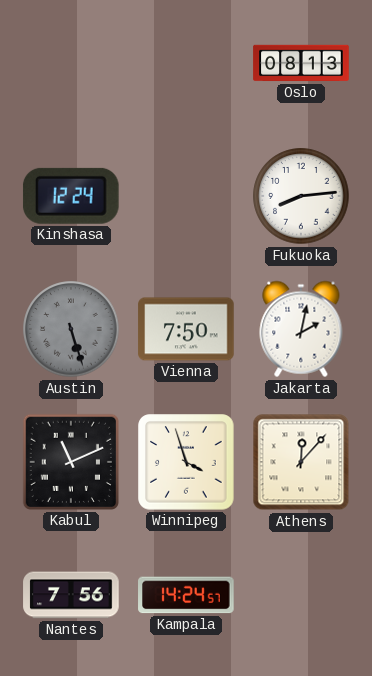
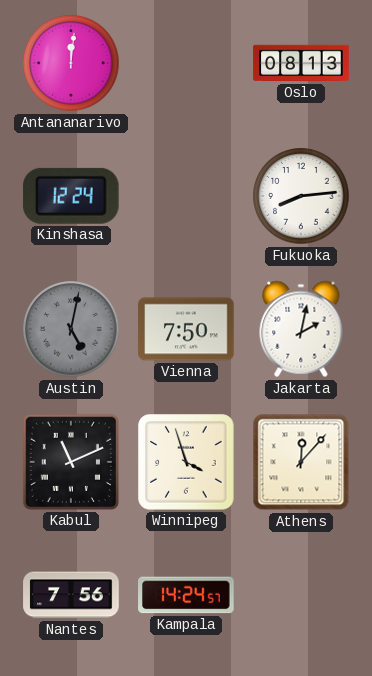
Antananarivo: none -> 12:01
Austin: 5:27 -> 5:02
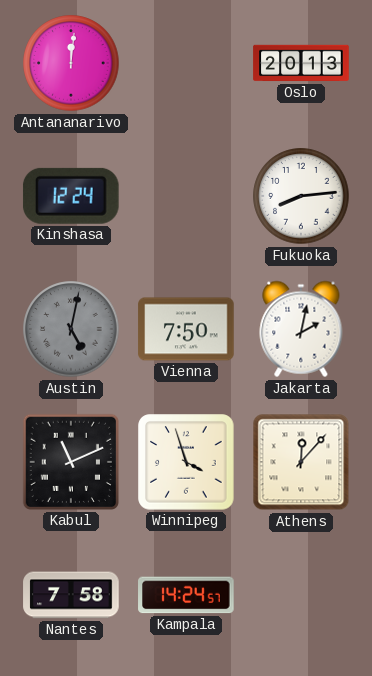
Oslo: 08:13 -> 20:13
Nantes: 7:56 -> 7:58
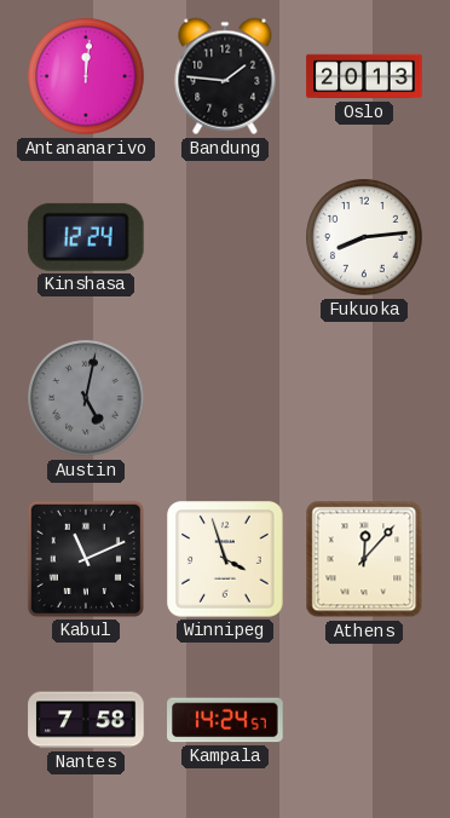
Bandung: none -> 1:46
Vienna: 7:50 -> none
Jakarta: 2:02 -> none
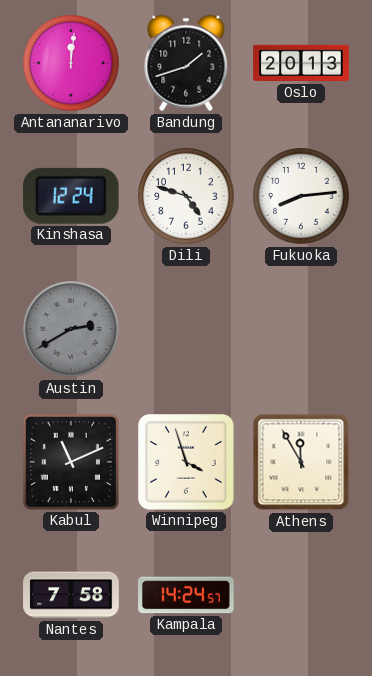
Bandung: 1:46 -> 1:42
Dili: none -> 4:48
Austin: 5:02 -> 2:40
Athens: 12:07 -> 11:55
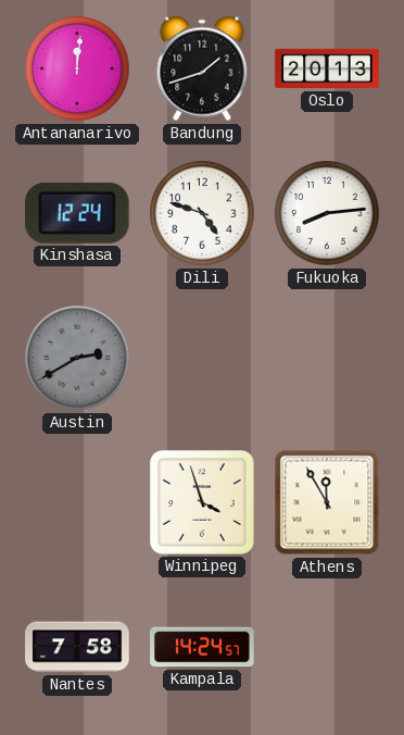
Kabul: 11:11 -> none
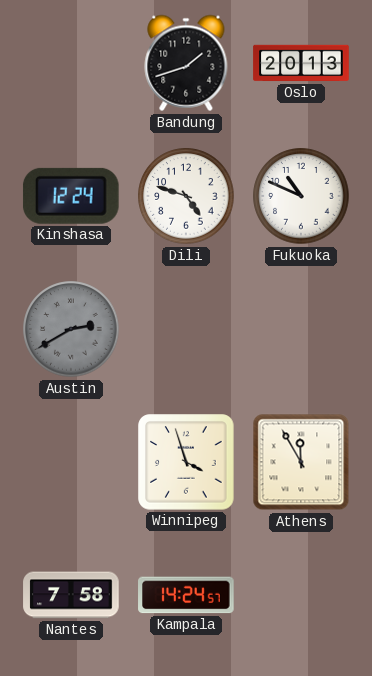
Antananarivo: 12:01 -> none
Fukuoka: 8:14 -> 10:49
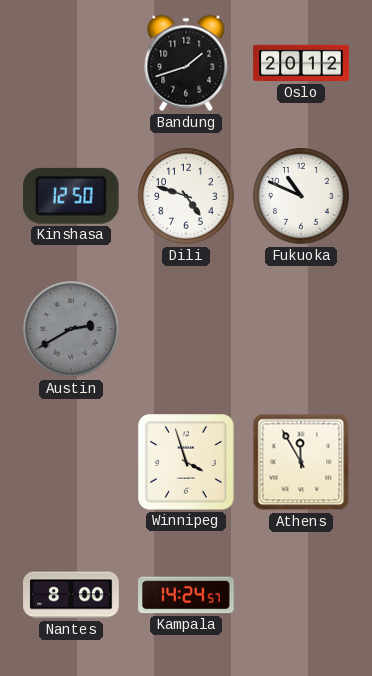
Oslo: 20:13 -> 20:12
Kinshasa: 12:24 -> 12:50
Nantes: 7:58 -> 8:00
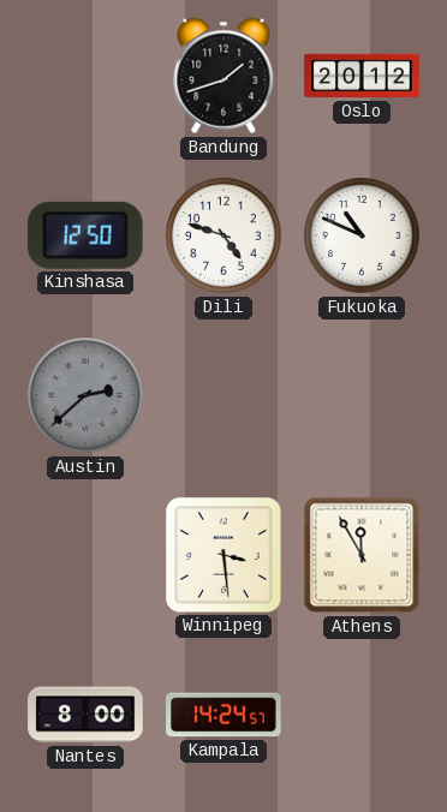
Austin: 2:40 -> 2:38
Winnipeg: 3:57 -> 3:29
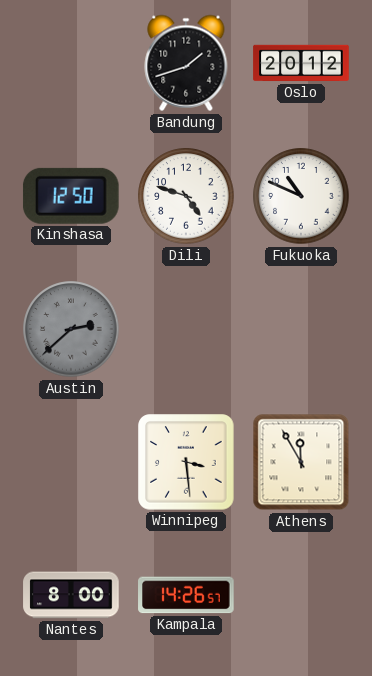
Kampala: 14:24 -> 14:26
